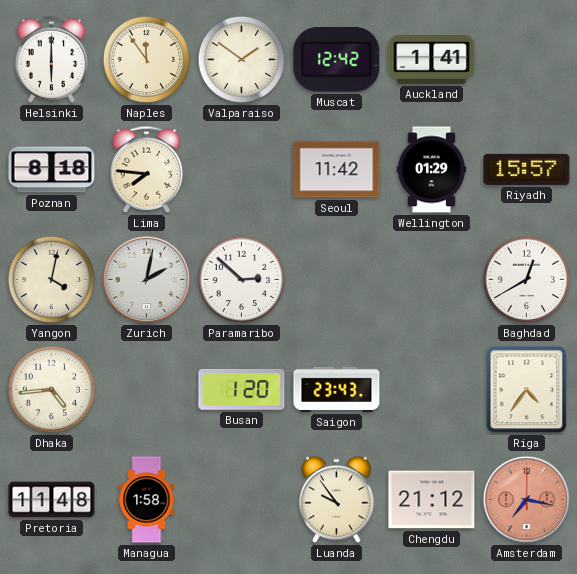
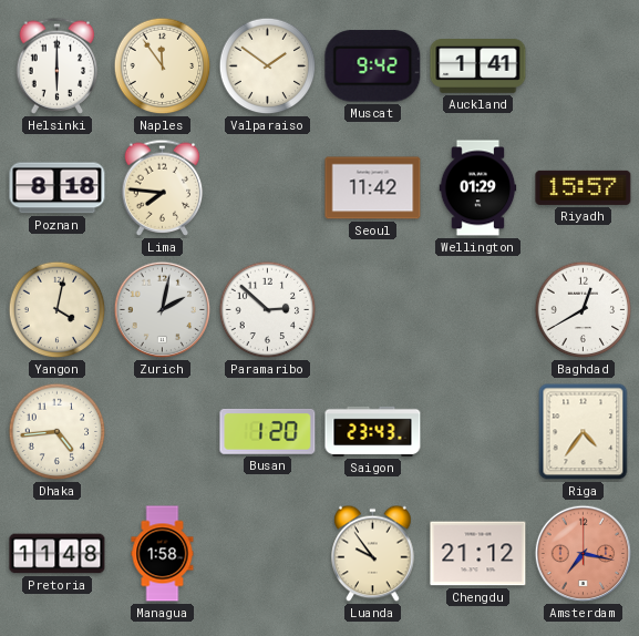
Muscat: 12:42 -> 9:42
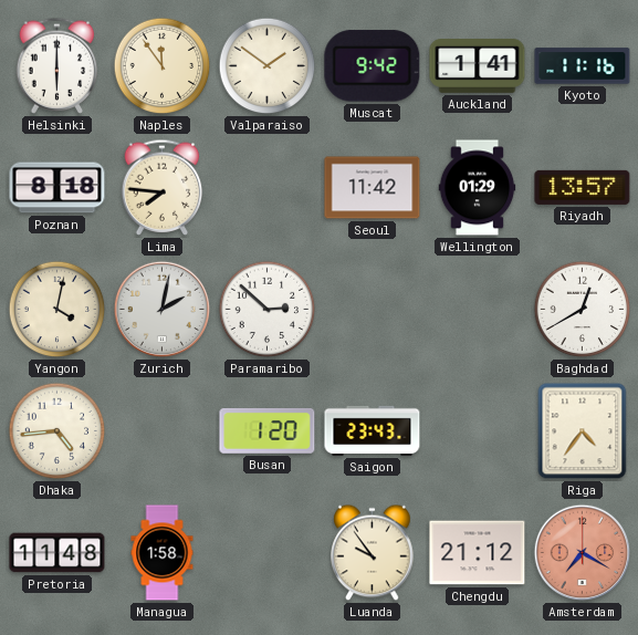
Kyoto: none -> 11:16
Riyadh: 15:57 -> 13:57
Amsterdam: 7:17 -> 7:20
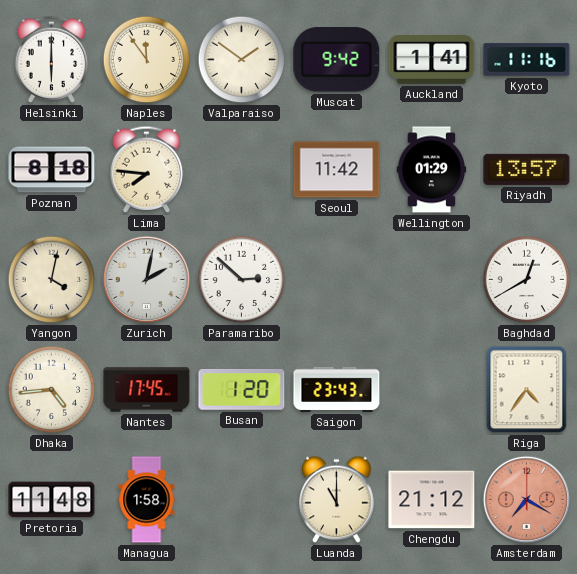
Nantes: none -> 17:45
Luanda: 9:54 -> 11:00
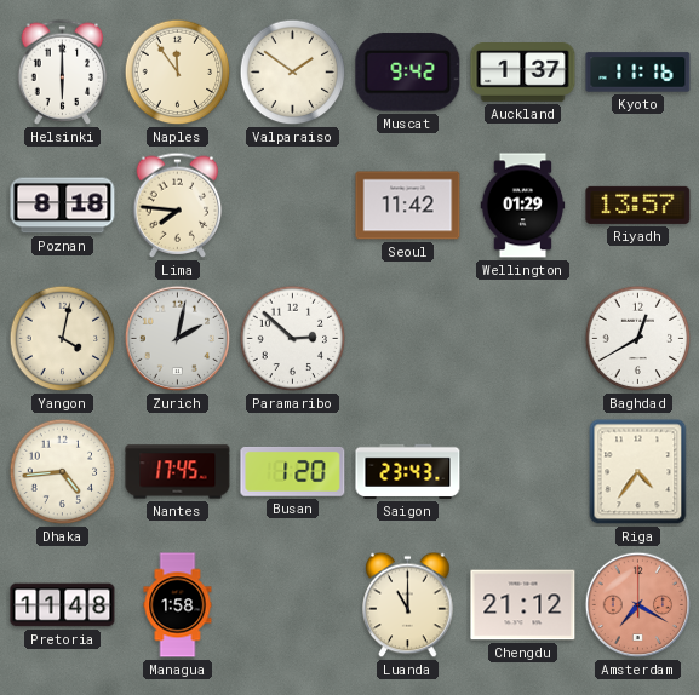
Auckland: 1:41 -> 1:37
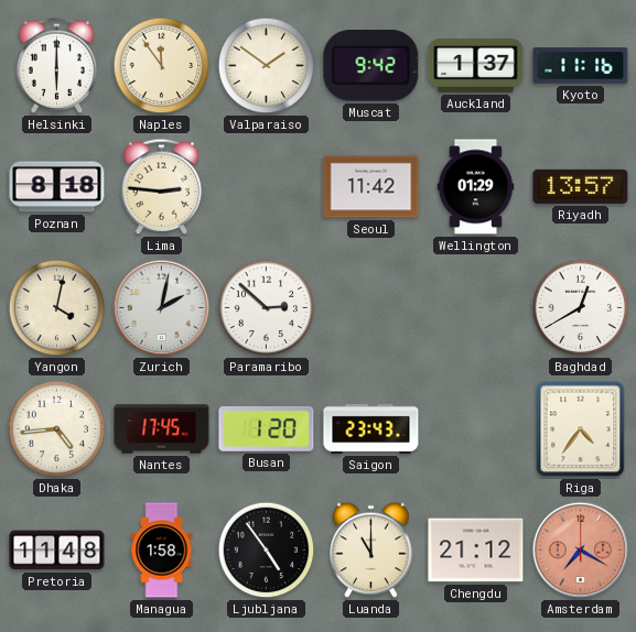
Lima: 7:46 -> 2:46
Ljubljana: none -> 4:54
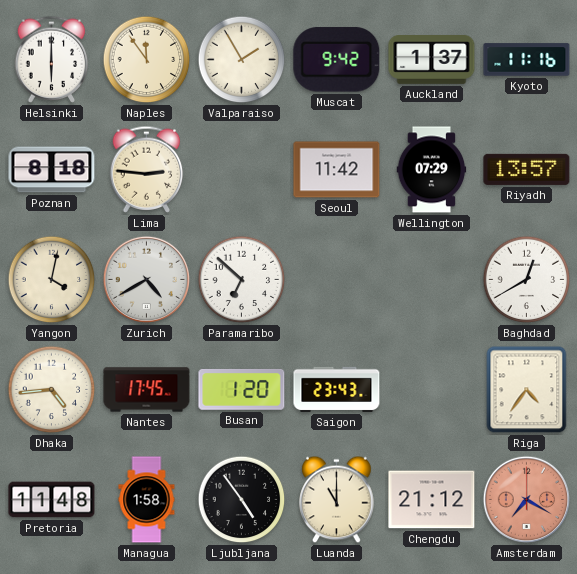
Valparaiso: 1:51 -> 1:55
Wellington: 01:29 -> 07:29
Zurich: 2:02 -> 4:40
Paramaribo: 2:52 -> 6:52
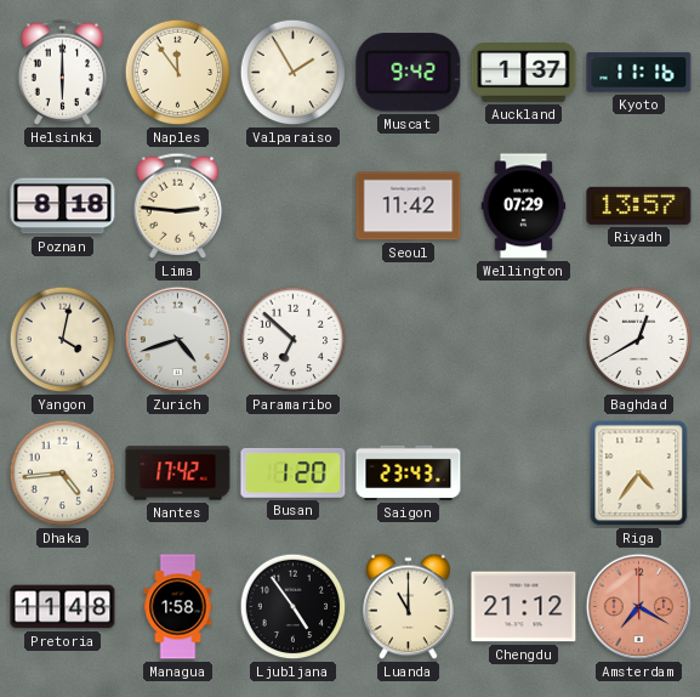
Zurich: 4:40 -> 4:42
Nantes: 17:45 -> 17:42
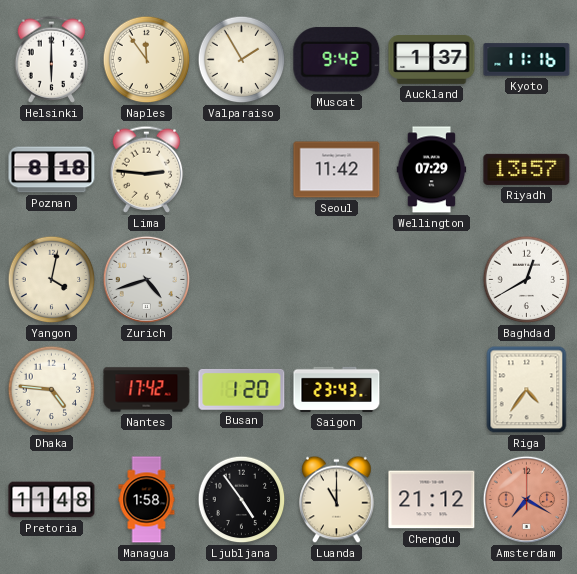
Paramaribo: 6:52 -> none
Dhaka: 4:44 -> 4:46
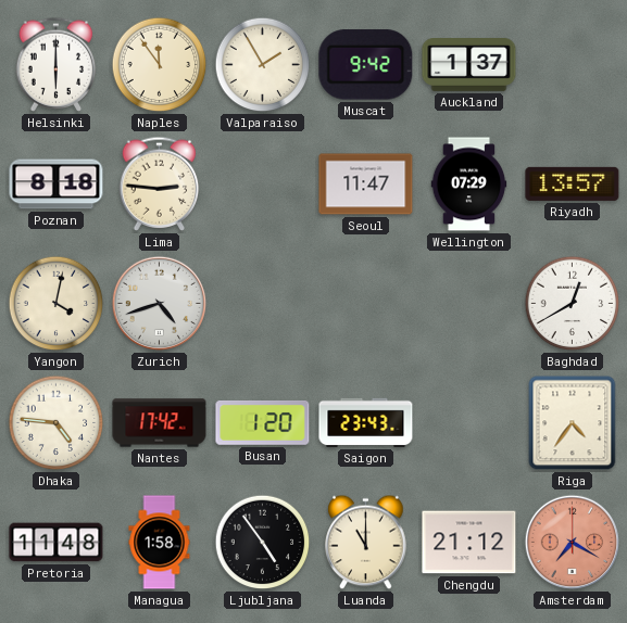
Kyoto: 11:16 -> none
Seoul: 11:42 -> 11:47
